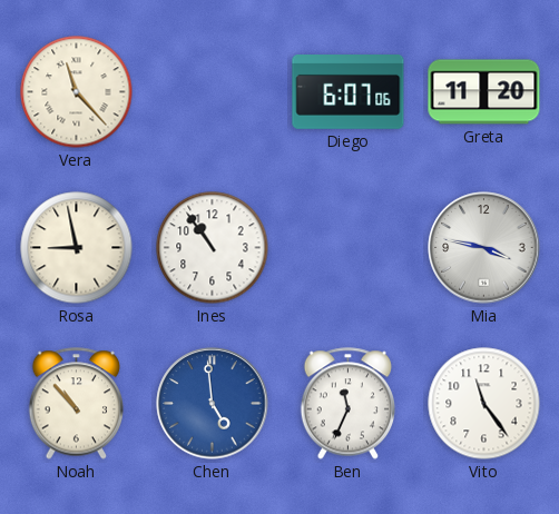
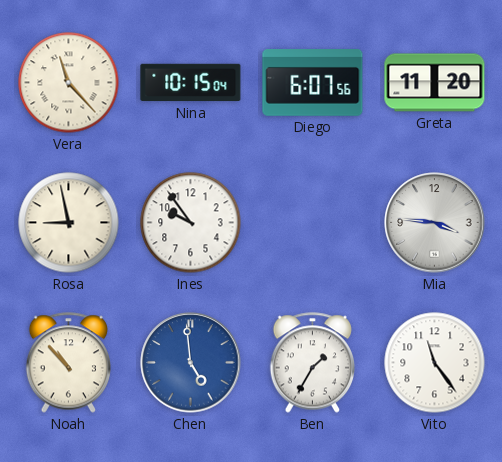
Nina: none -> 10:15
Diego: 6:07:06 -> 6:07:56
Ines: 10:54 -> 9:54
Mia: 3:47 -> 3:46
Ben: 11:34 -> 1:35
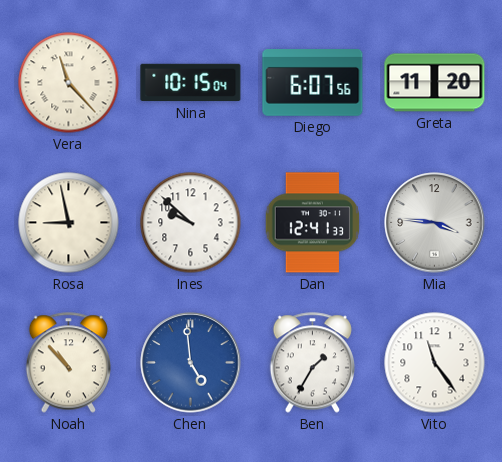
Ines: 9:54 -> 9:52
Dan: none -> 12:41
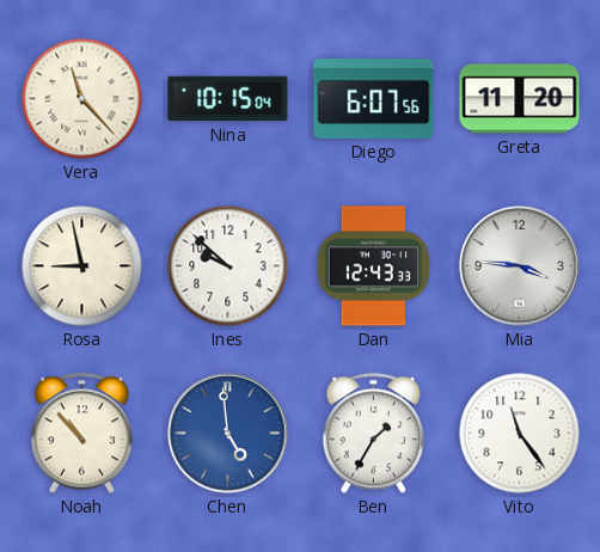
Dan: 12:41 -> 12:43
